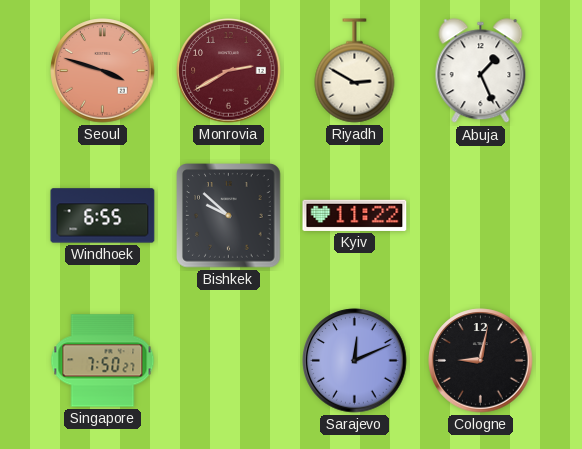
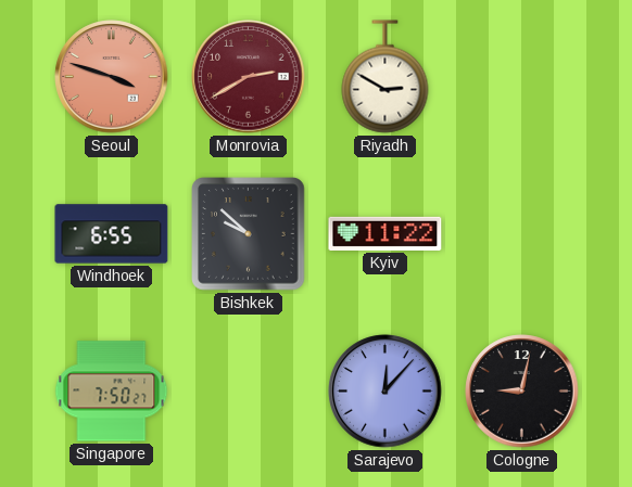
Abuja: 1:26 -> none
Sarajevo: 12:11 -> 12:07
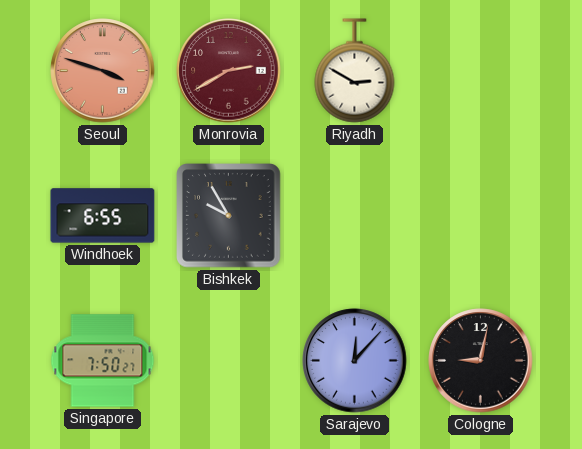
Bishkek: 9:52 -> 9:55
Kyiv: 11:22 -> none
